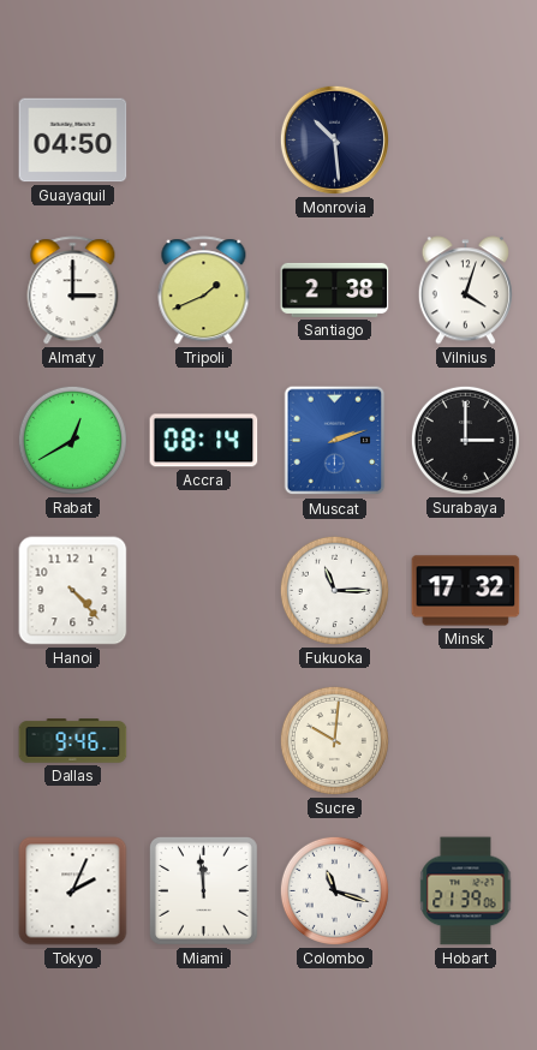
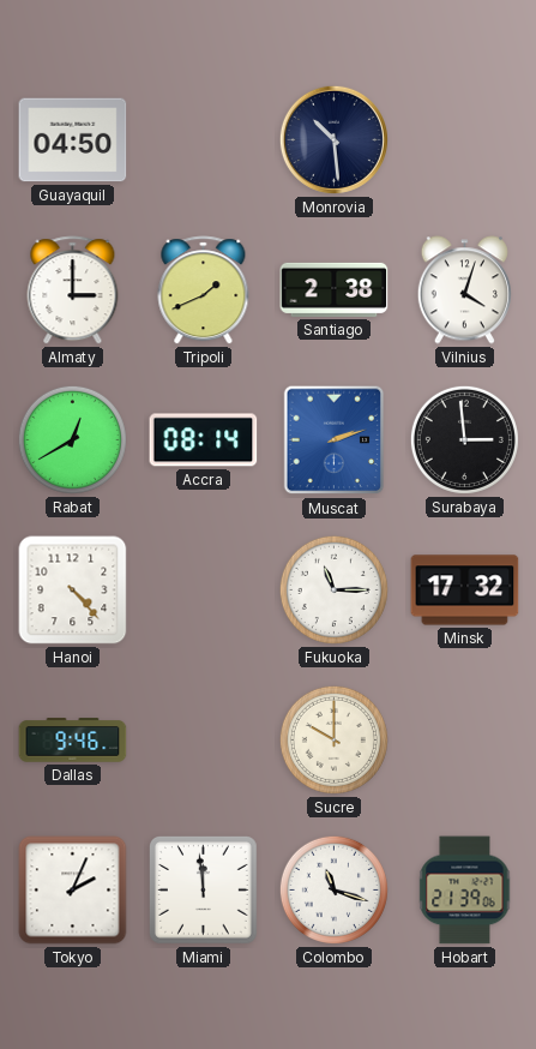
Surabaya: 3:00 -> 2:59
Sucre: 10:01 -> 10:00
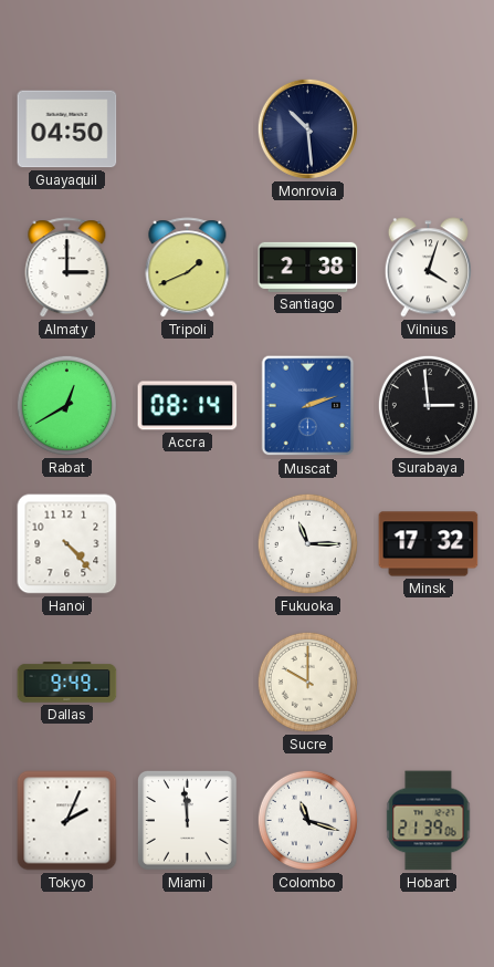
Dallas: 9:46 -> 9:49
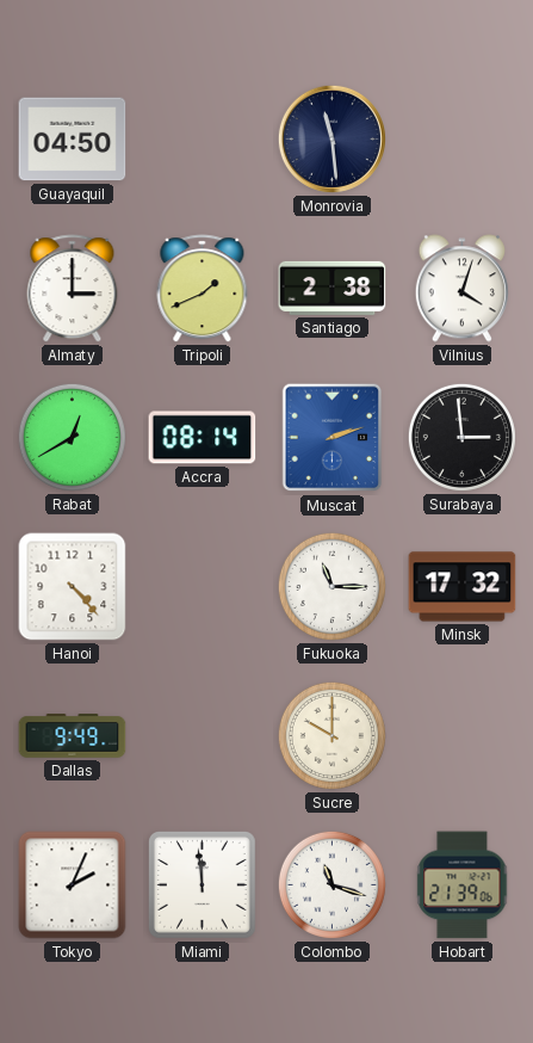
Monrovia: 10:29 -> 11:29
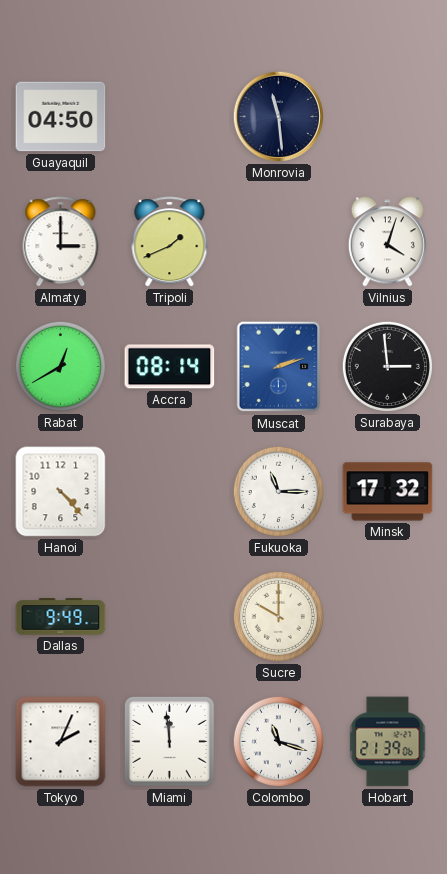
Santiago: 2:38 -> none
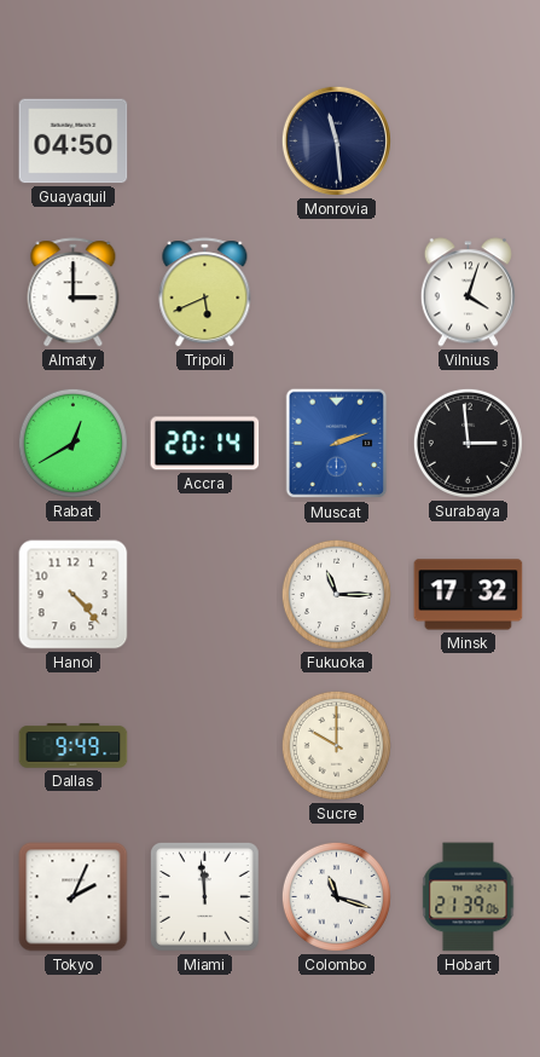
Tripoli: 1:41 -> 5:41
Accra: 08:14 -> 20:14
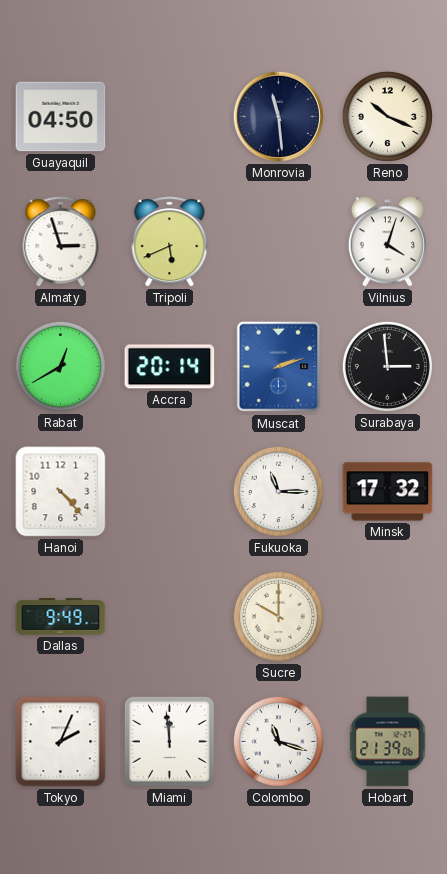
Reno: none -> 10:19
Almaty: 3:00 -> 2:57
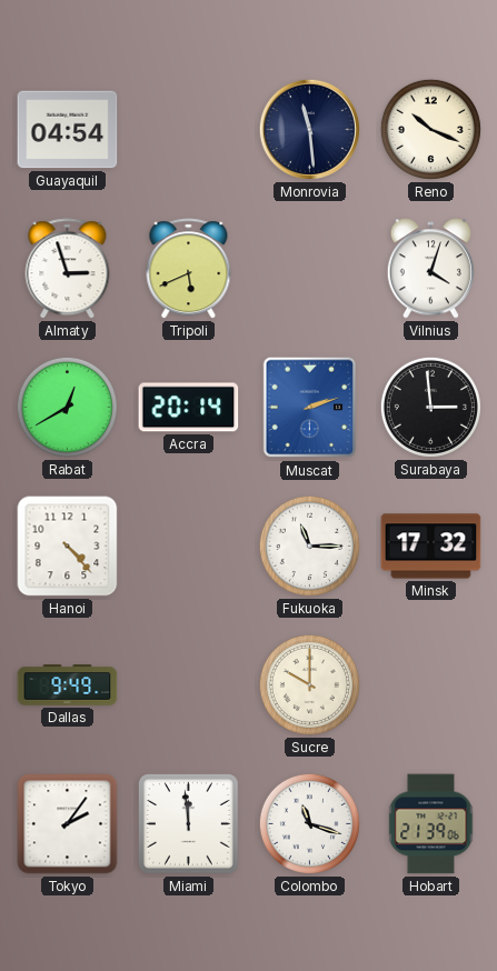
Guayaquil: 04:50 -> 04:54
Tokyo: 2:04 -> 2:06
